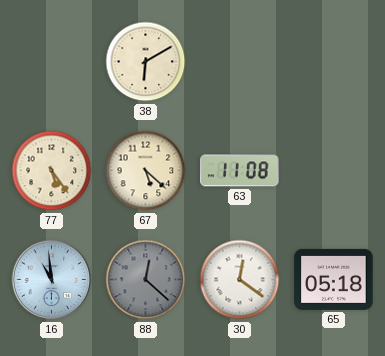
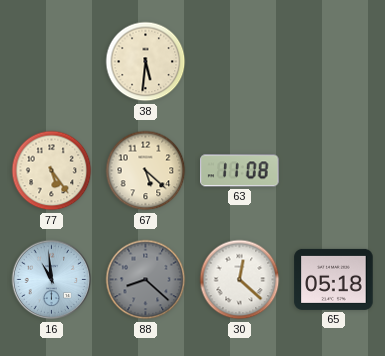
38: 6:10 -> 5:31
88: 12:22 -> 8:22
30: 12:21 -> 12:22
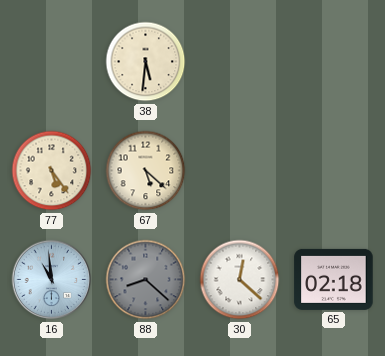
63: 11:08 -> none
65: 05:18 -> 02:18
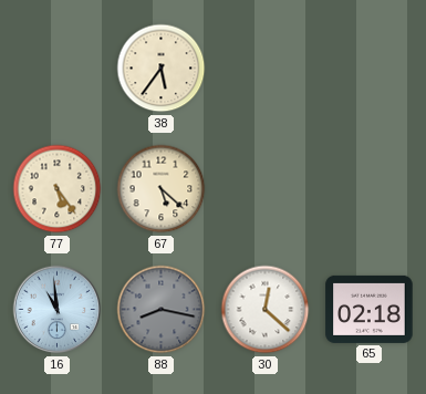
38: 5:31 -> 5:36
88: 8:22 -> 8:17
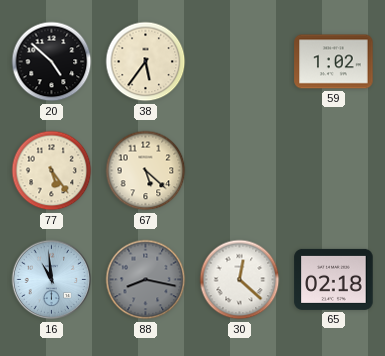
20: none -> 4:52
59: none -> 1:02
